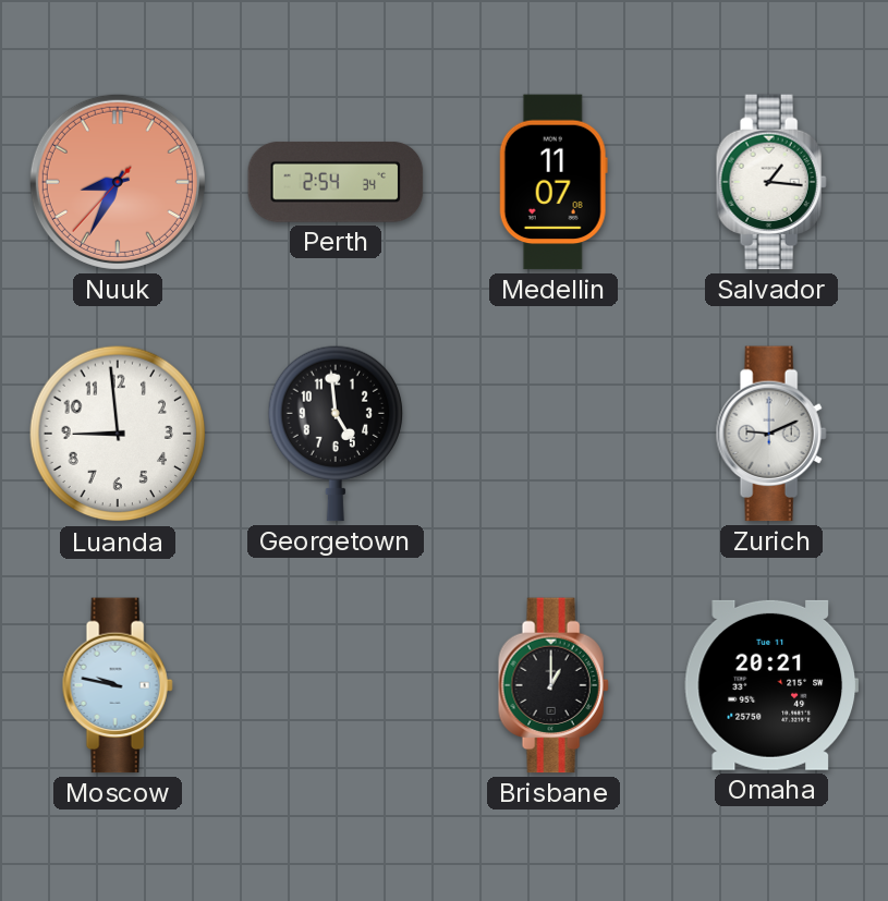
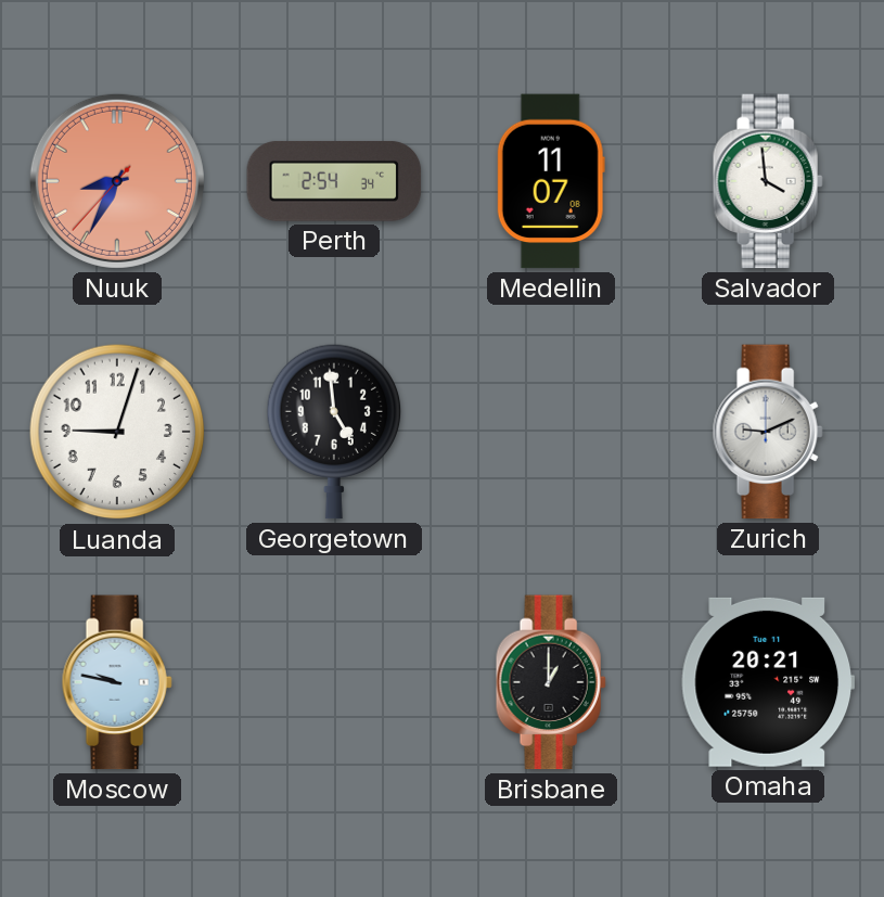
Salvador: 1:16 -> 3:59
Luanda: 8:59 -> 9:03
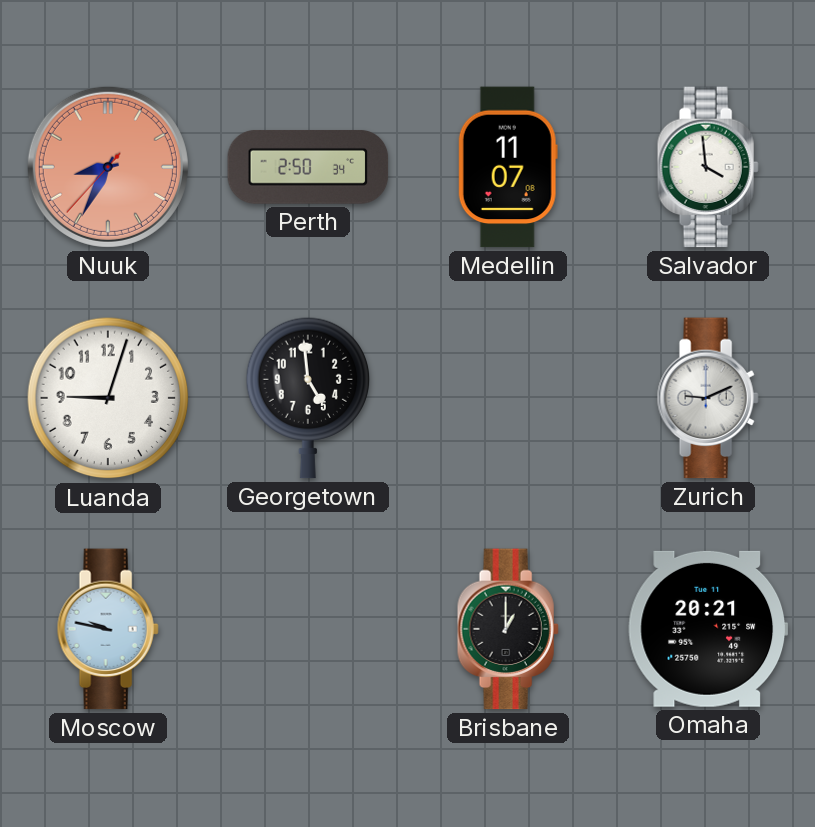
Perth: 2:54 -> 2:50
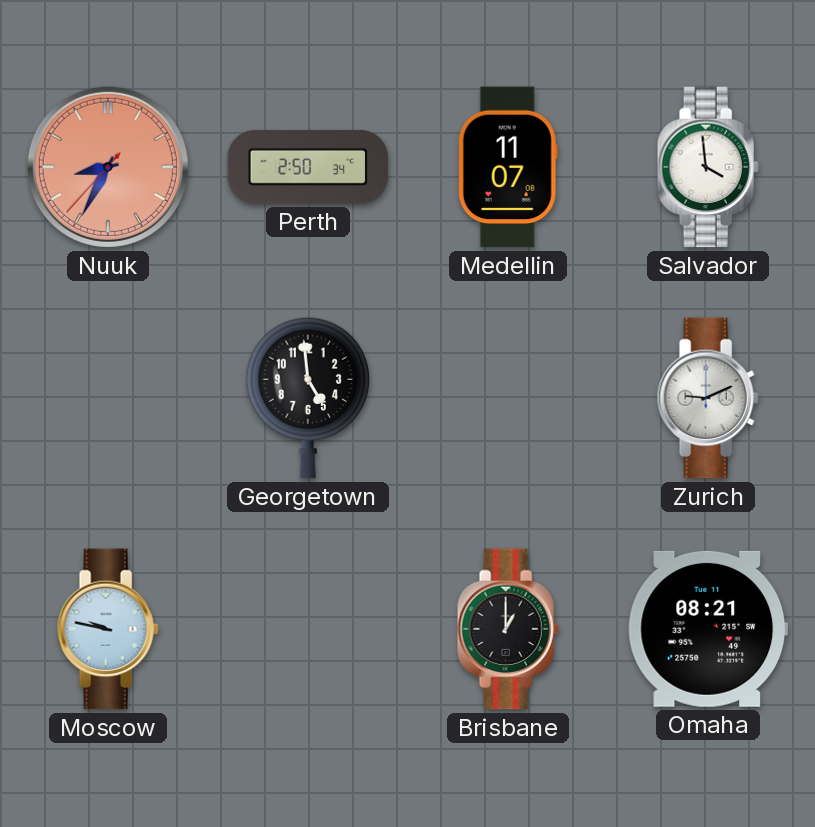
Luanda: 9:03 -> none
Omaha: 20:21 -> 08:21
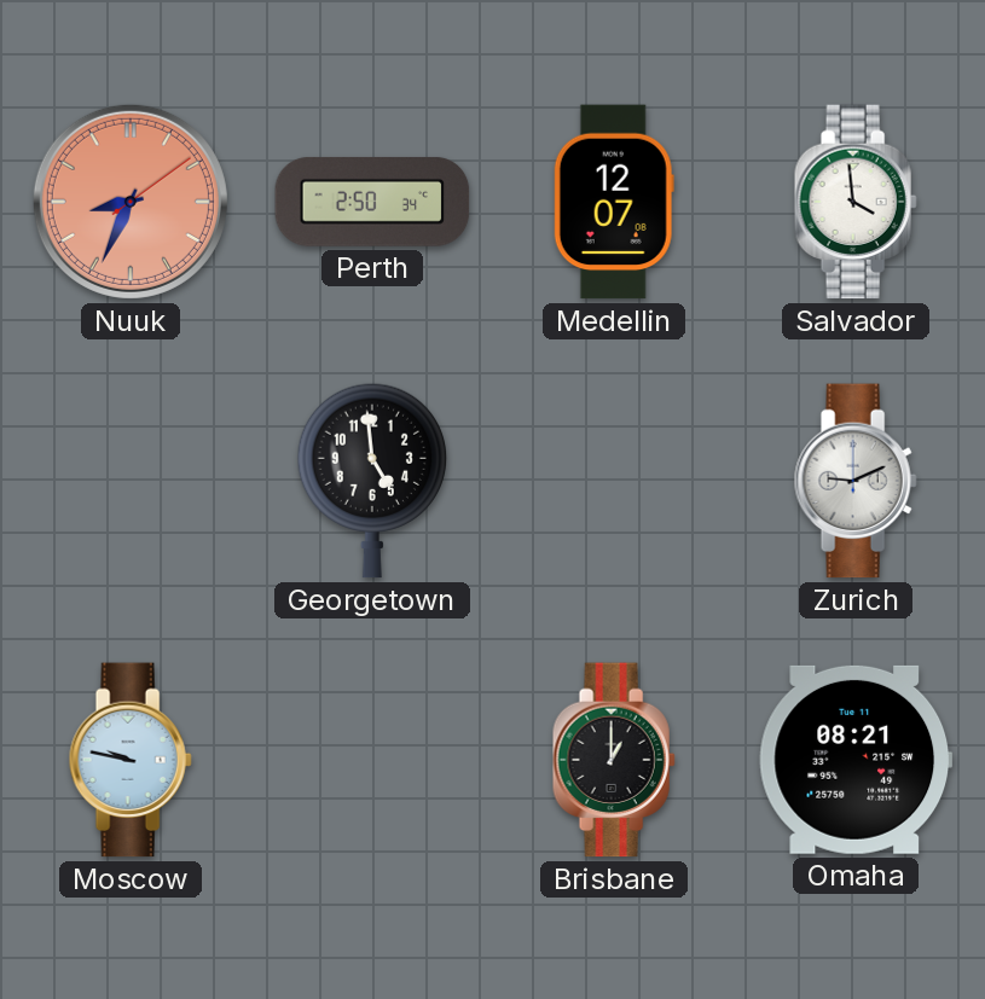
Nuuk: 8:34:37 -> 8:34:09
Medellin: 11:07 -> 12:07
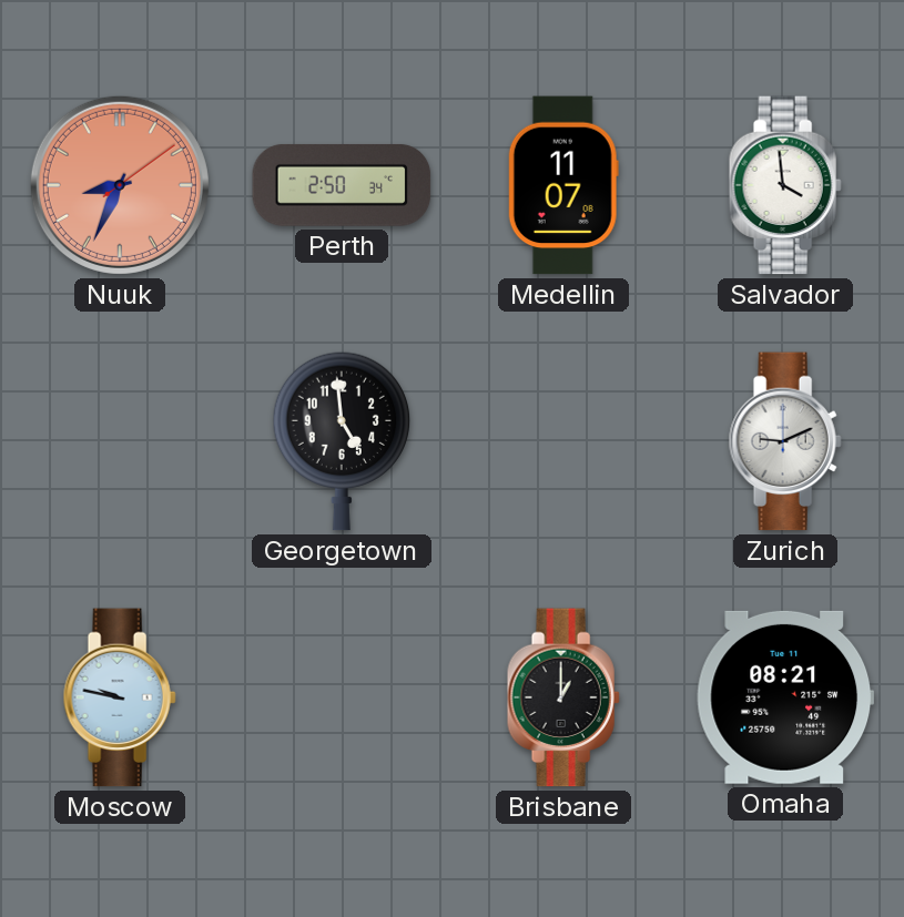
Medellin: 12:07 -> 11:07
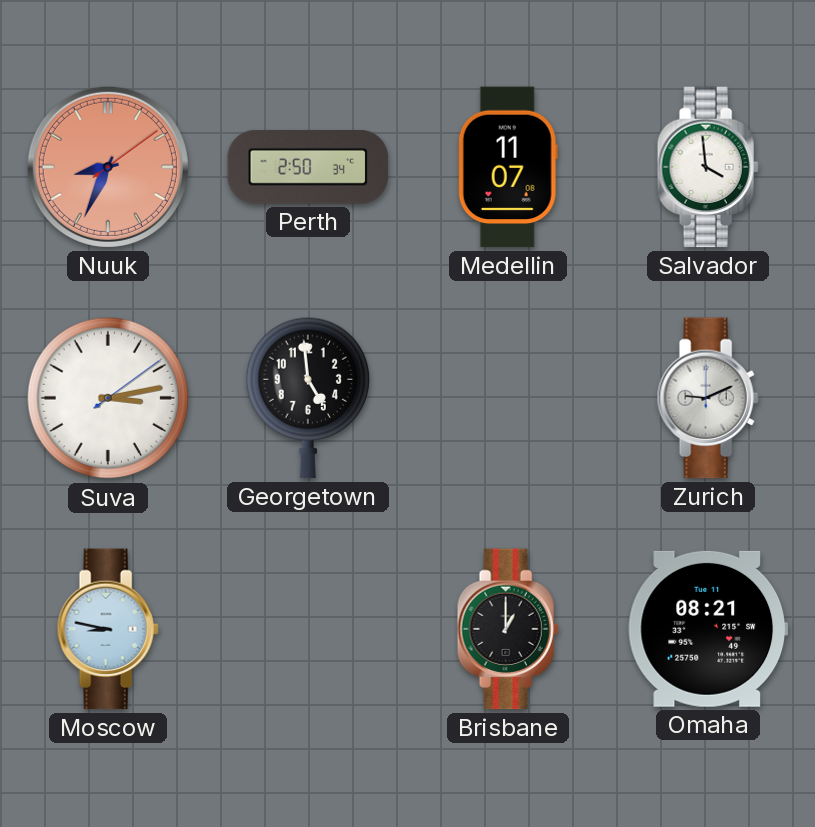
Suva: none -> 3:13
Moscow: 9:47 -> 8:47
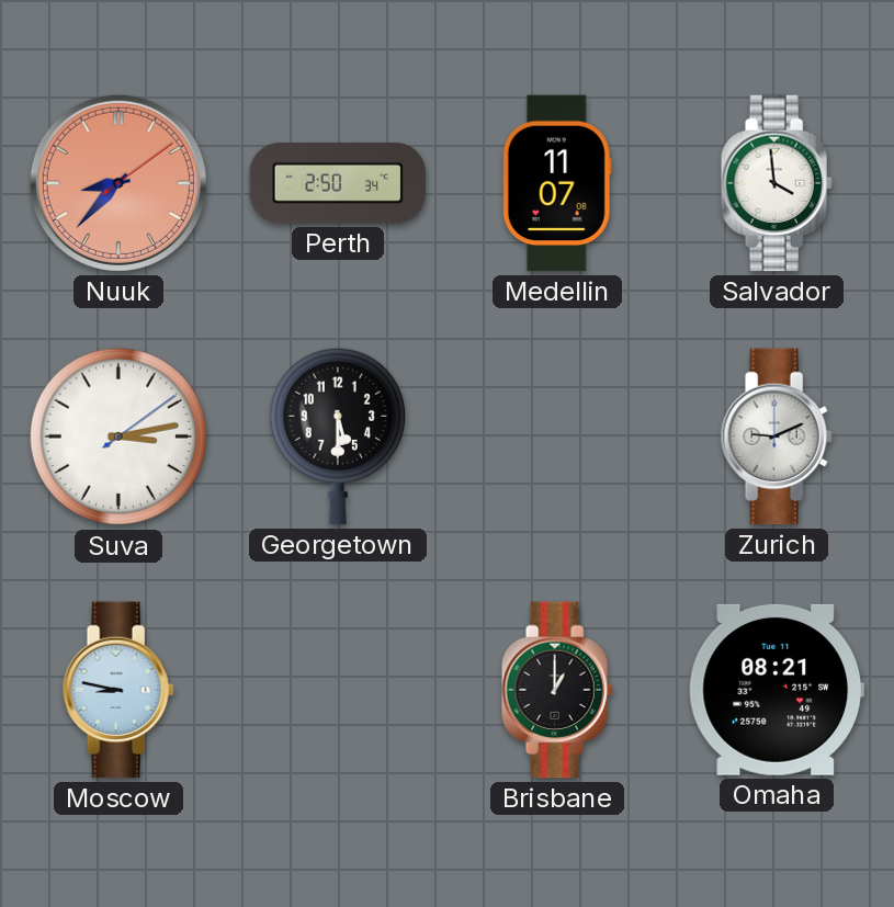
Nuuk: 8:34 -> 8:37
Georgetown: 4:59 -> 5:30
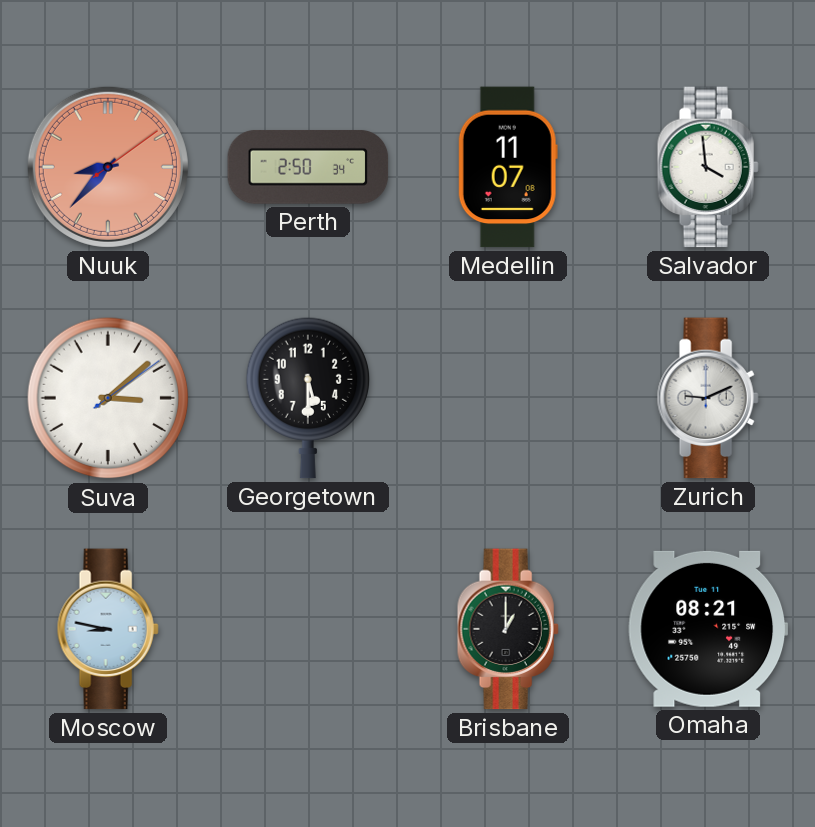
Suva: 3:13 -> 3:08
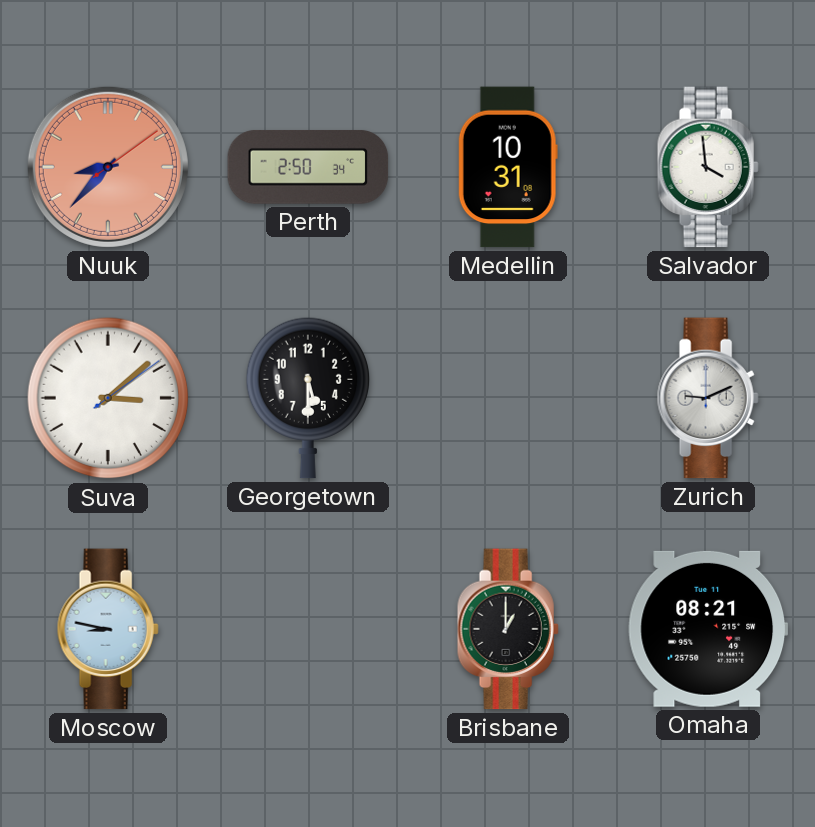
Medellin: 11:07 -> 10:31
